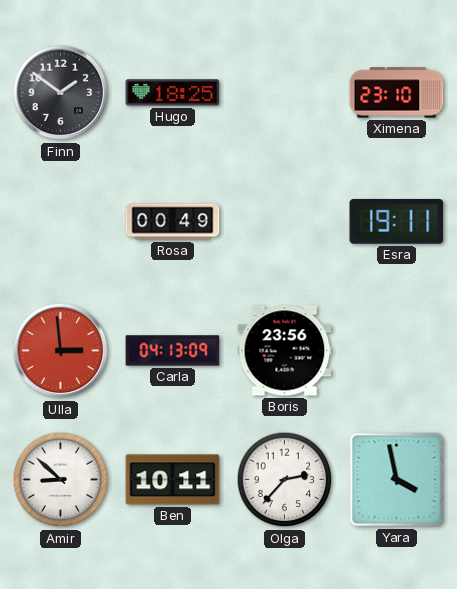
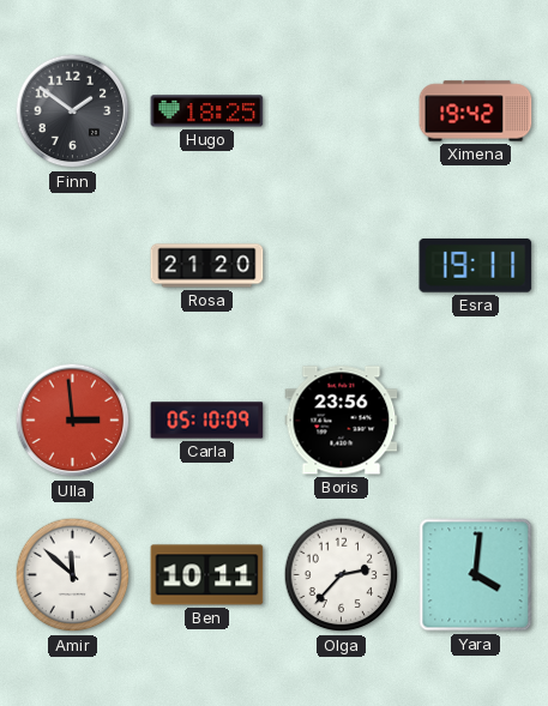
Ximena: 23:10 -> 19:42
Rosa: 00:49 -> 21:20
Carla: 04:13 -> 05:10
Amir: 8:52 -> 11:52
Yara: 3:58 -> 4:01
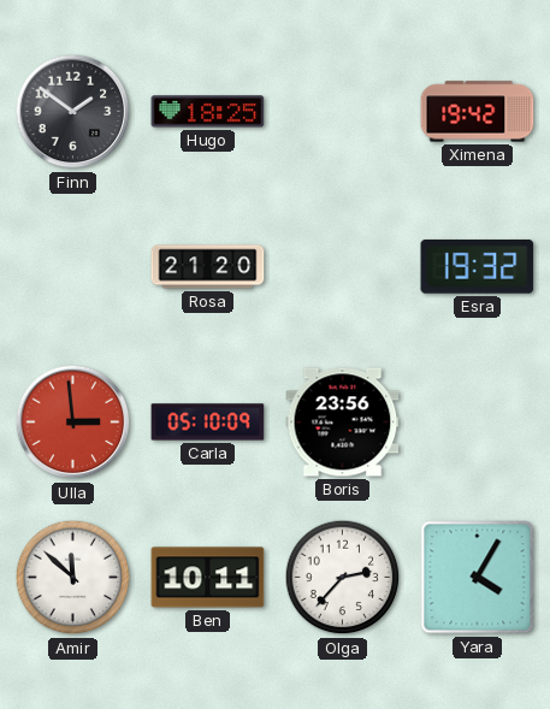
Esra: 19:11 -> 19:32
Yara: 4:01 -> 4:05
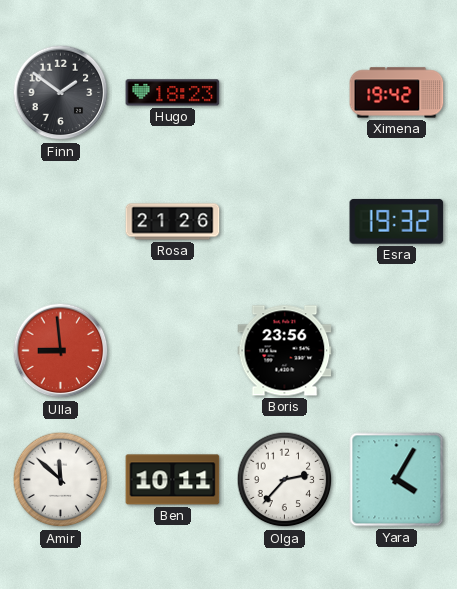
Hugo: 18:25 -> 18:23
Rosa: 21:20 -> 21:26
Ulla: 2:59 -> 8:59
Carla: 05:10 -> none
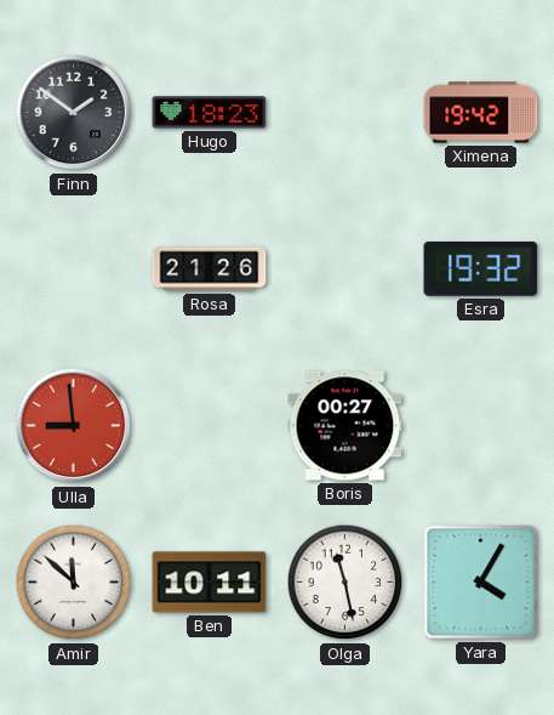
Boris: 23:56 -> 00:27
Olga: 2:37 -> 11:28
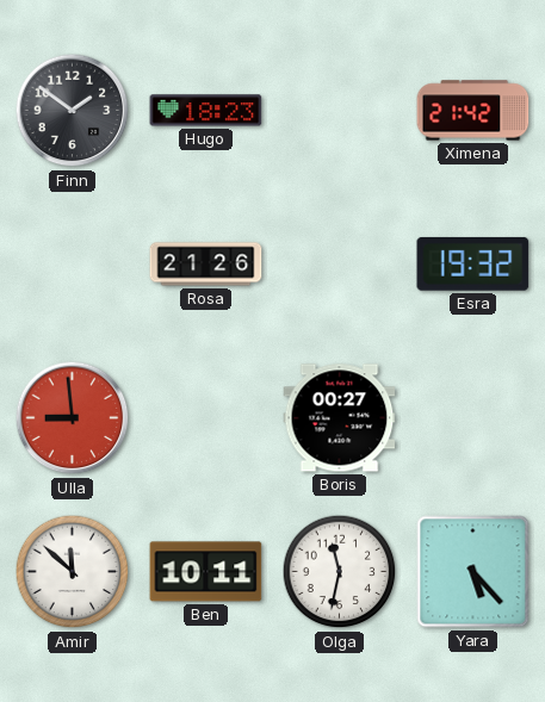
Ximena: 19:42 -> 21:42
Olga: 11:28 -> 11:32
Yara: 4:05 -> 5:23
